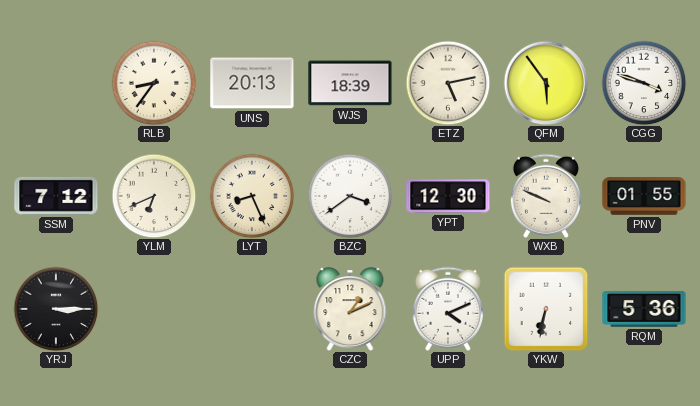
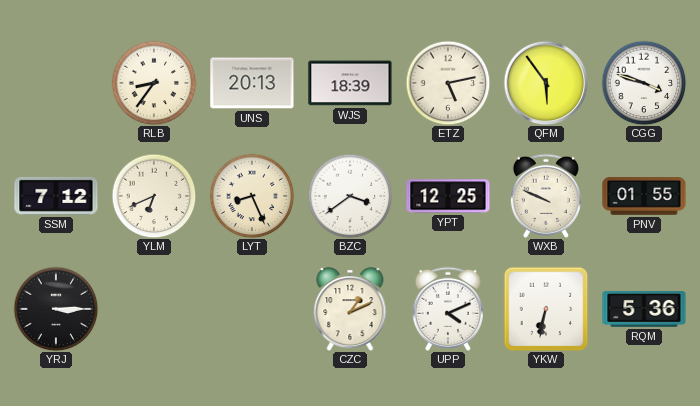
YPT: 12:30 -> 12:25
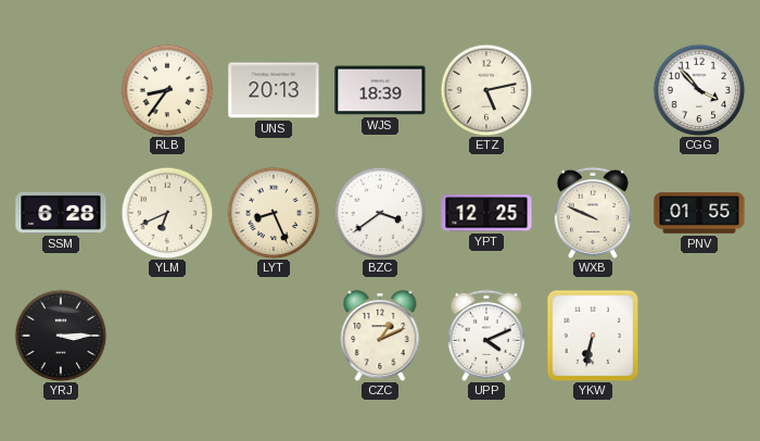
QFM: 5:54 -> none
CGG: 3:48 -> 3:53
SSM: 7:12 -> 6:28
RQM: 5:36 -> none
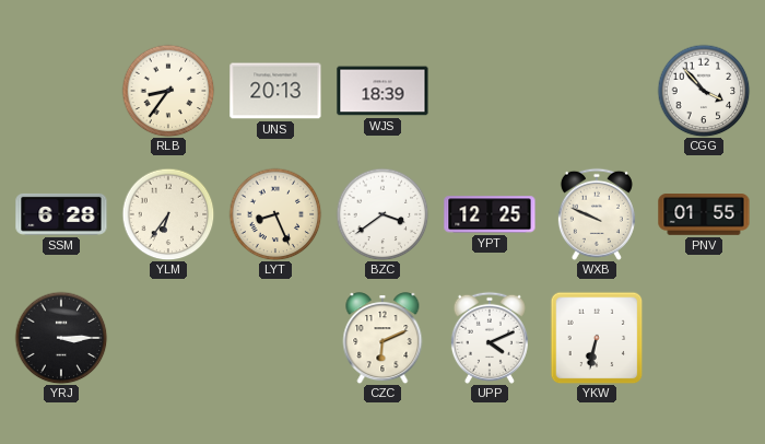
ETZ: 5:13 -> none
YLM: 6:41 -> 6:36
CZC: 1:11 -> 6:11
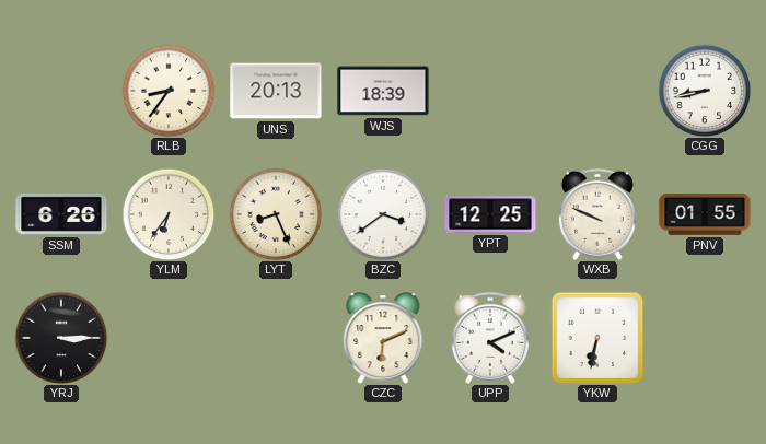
CGG: 3:53 -> 8:43
SSM: 6:28 -> 6:26
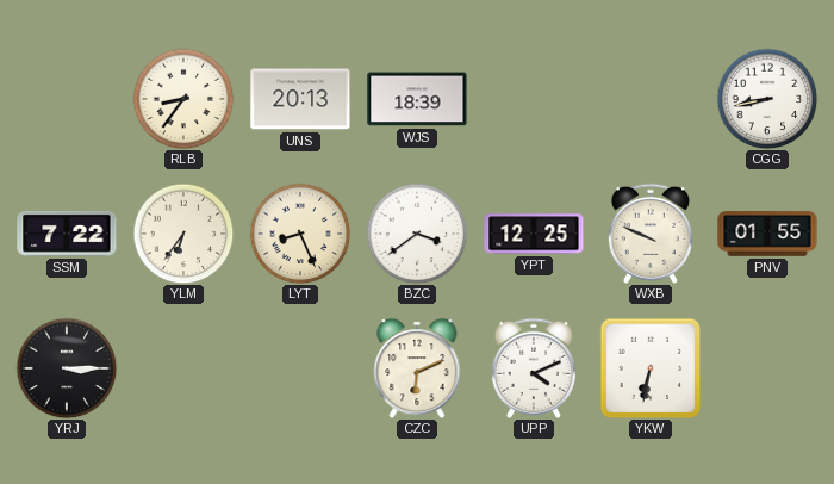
SSM: 6:26 -> 7:22
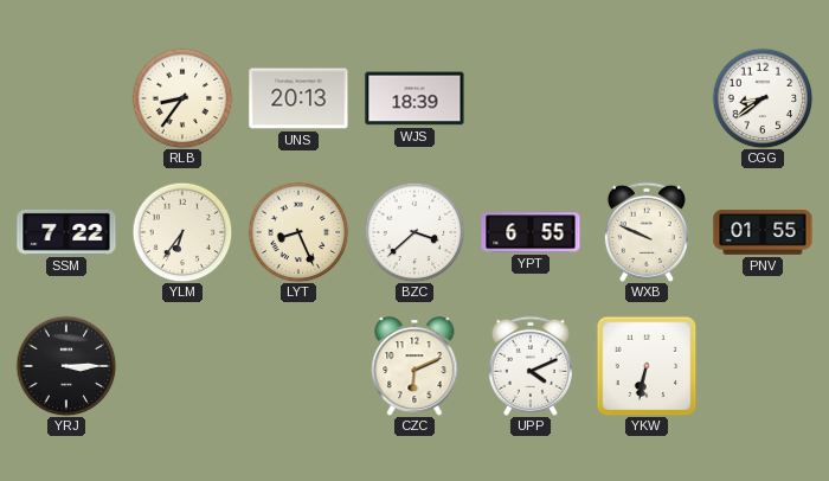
CGG: 8:43 -> 8:39
BZC: 3:39 -> 3:38
YPT: 12:25 -> 6:55
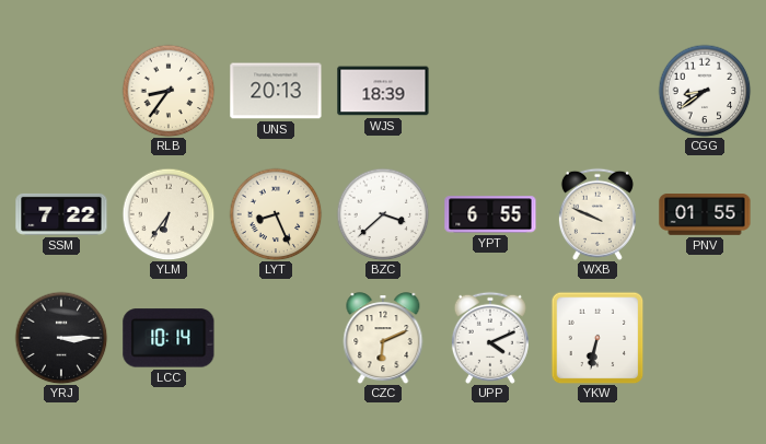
LCC: none -> 10:14
